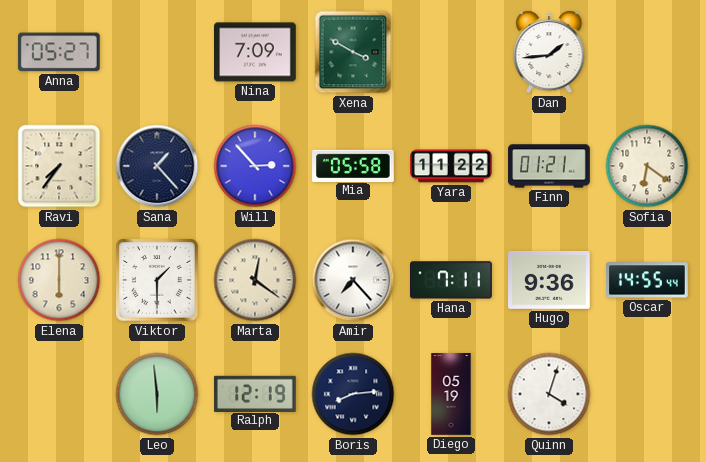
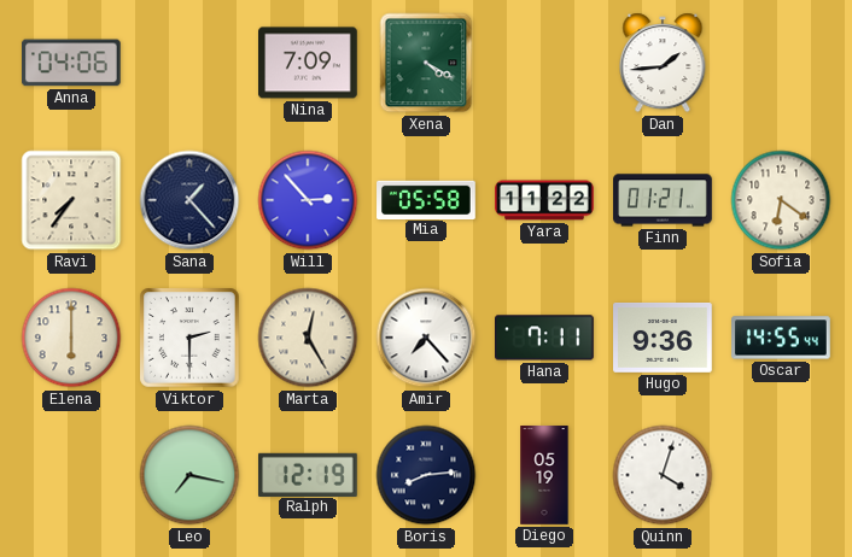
Anna: 05:27 -> 04:06
Xena: 3:50 -> 4:20
Viktor: 1:30 -> 2:30
Marta: 12:21 -> 12:25
Leo: 5:59 -> 7:17
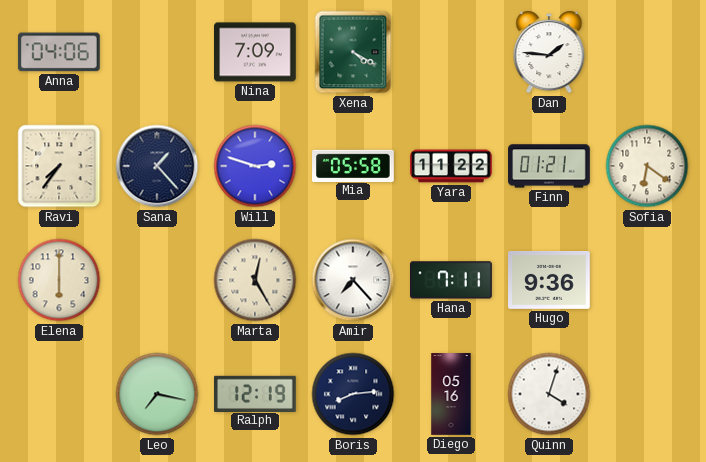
Dan: 1:44 -> 1:46
Will: 2:53 -> 2:48
Viktor: 2:30 -> none
Oscar: 14:55 -> none
Diego: 05:19 -> 05:16
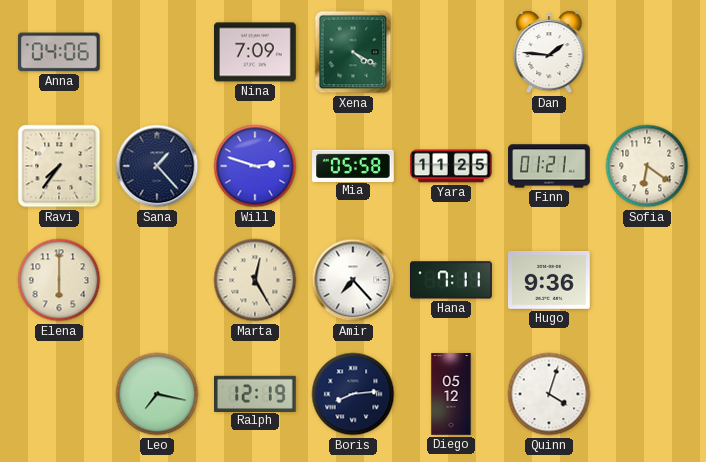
Yara: 11:22 -> 11:25
Diego: 05:16 -> 05:12
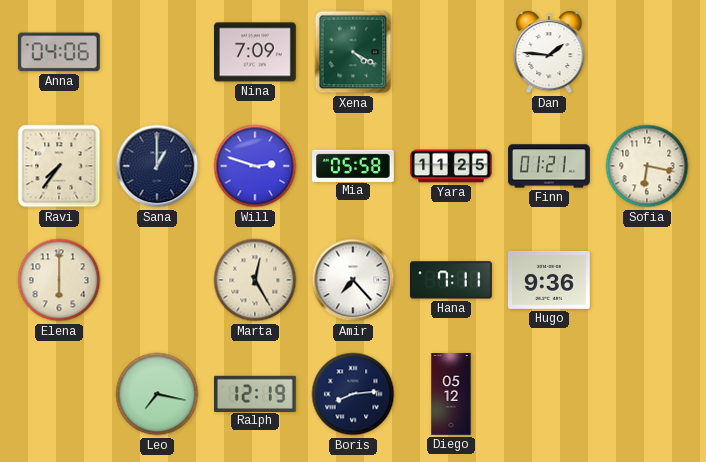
Sana: 1:23 -> 1:00
Sofia: 6:21 -> 6:17
Quinn: 4:03 -> none
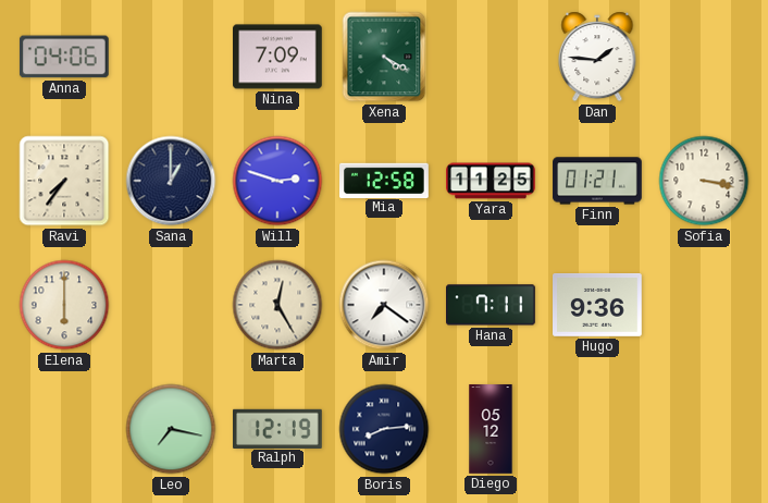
Mia: 05:58 -> 12:58
Sofia: 6:17 -> 3:17
Amir: 7:23 -> 7:21
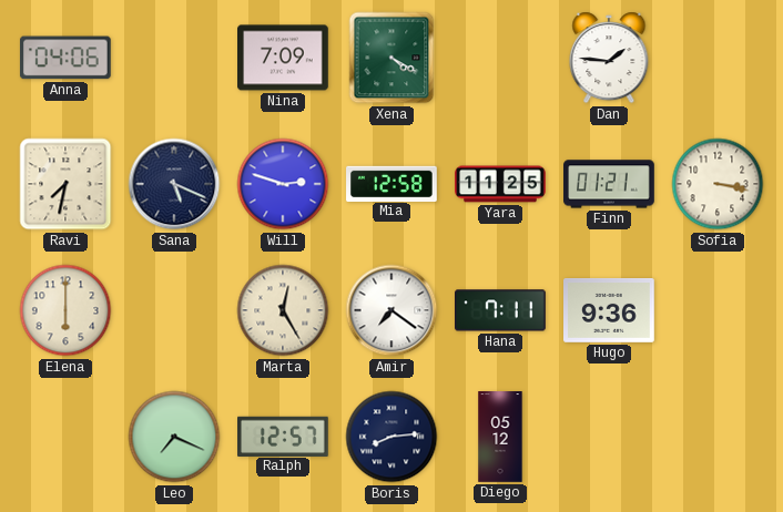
Ravi: 7:36 -> 7:32
Sana: 1:00 -> 5:19
Leo: 7:17 -> 7:19
Ralph: 12:19 -> 12:57
